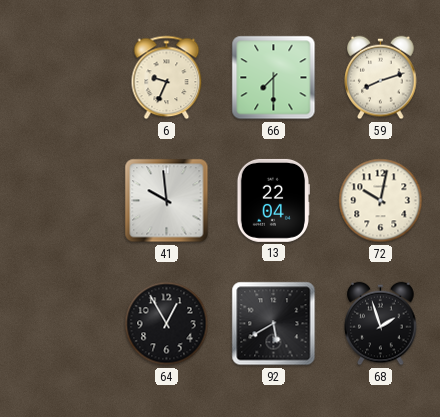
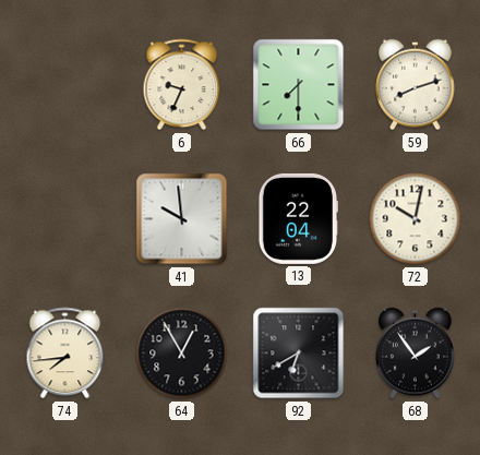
74: none -> 7:44
92: 5:40 -> 6:40
68: 1:57 -> 1:54
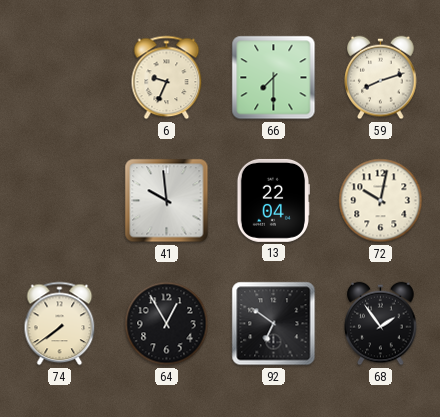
74: 7:44 -> 7:39
92: 6:40 -> 6:51
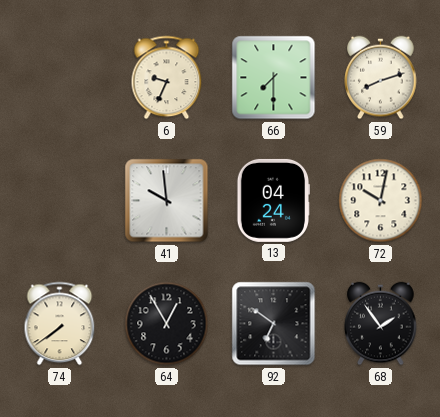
13: 22:04 -> 04:24
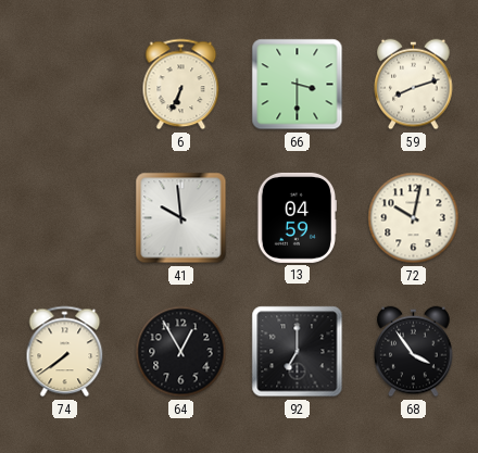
6: 9:34 -> 6:34
66: 7:30 -> 3:30
13: 04:24 -> 04:59
92: 6:51 -> 7:00
68: 1:54 -> 3:54
